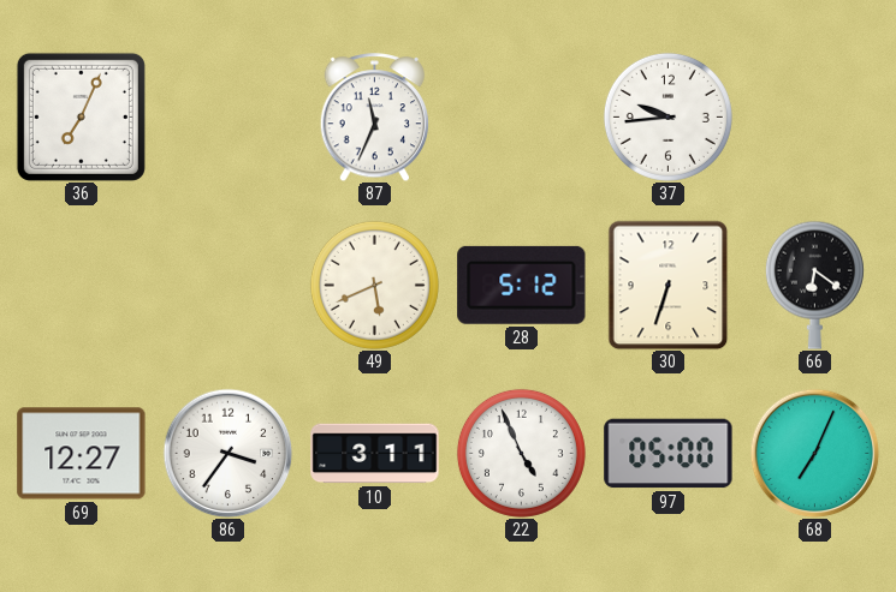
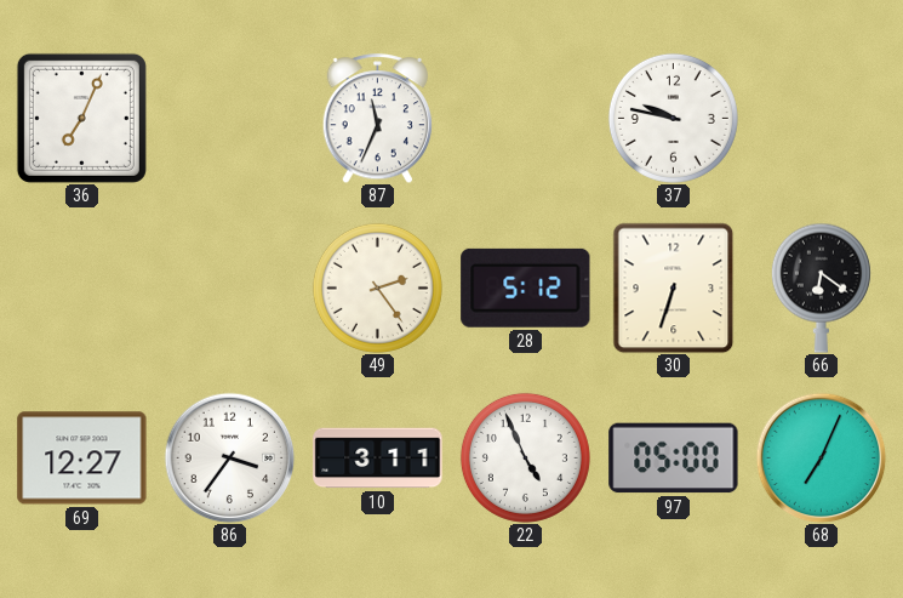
37: 9:44 -> 9:47
49: 5:41 -> 2:24
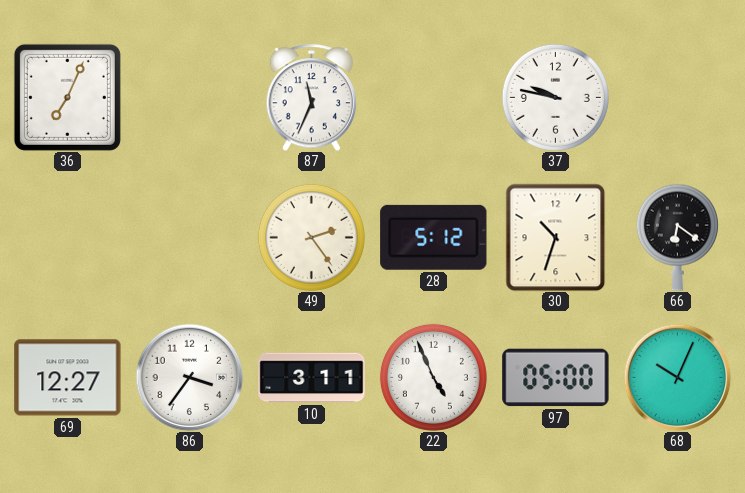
30: 6:33 -> 10:33
68: 7:04 -> 10:04
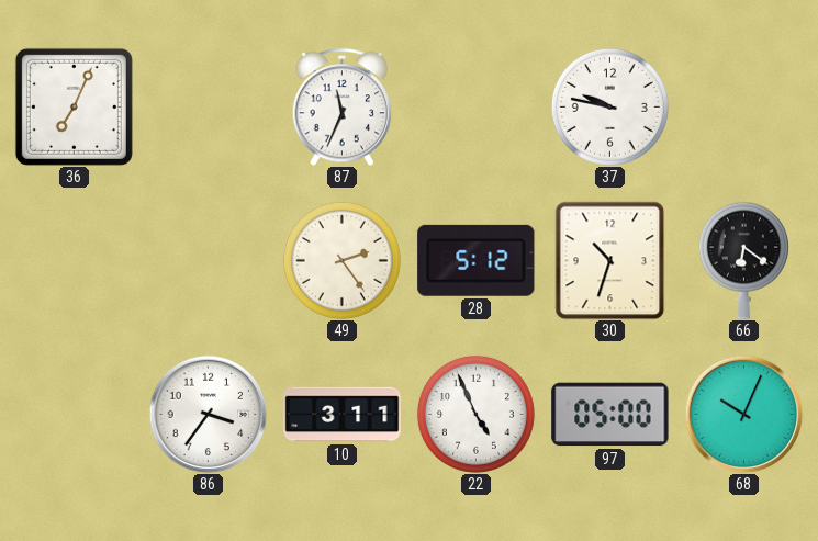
69: 12:27 -> none
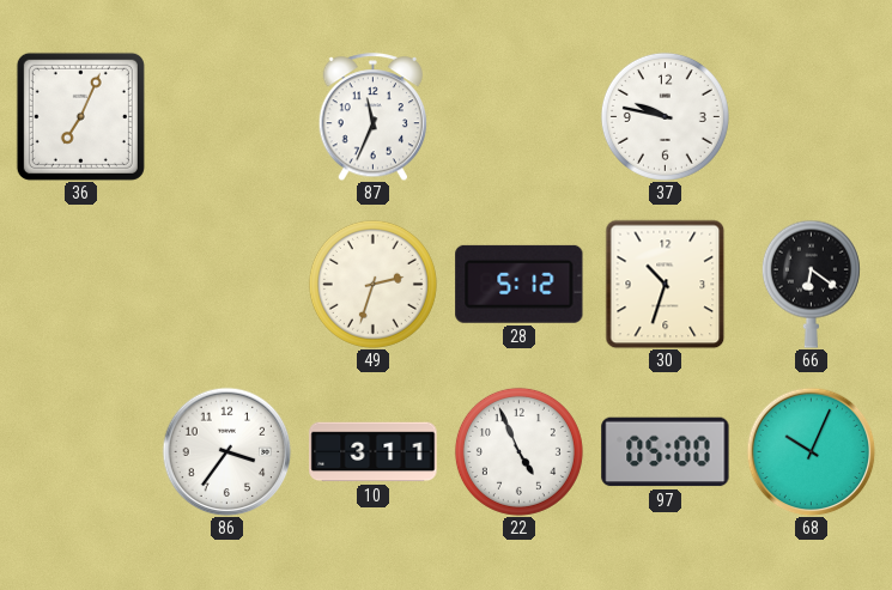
49: 2:24 -> 2:33
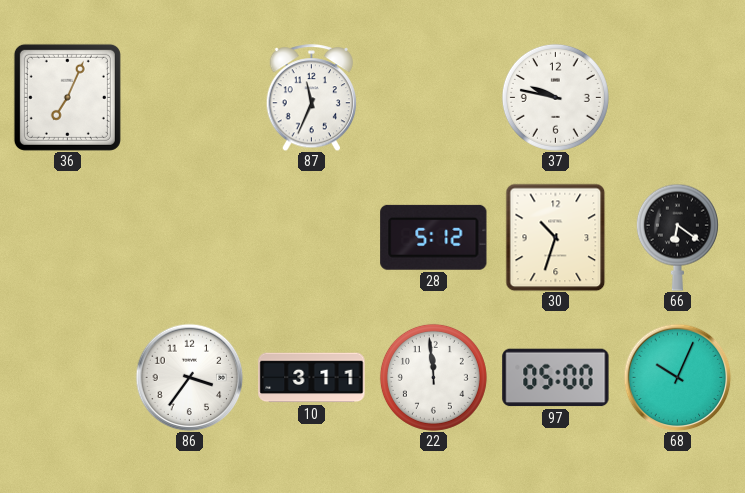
49: 2:33 -> none
22: 4:56 -> 11:59
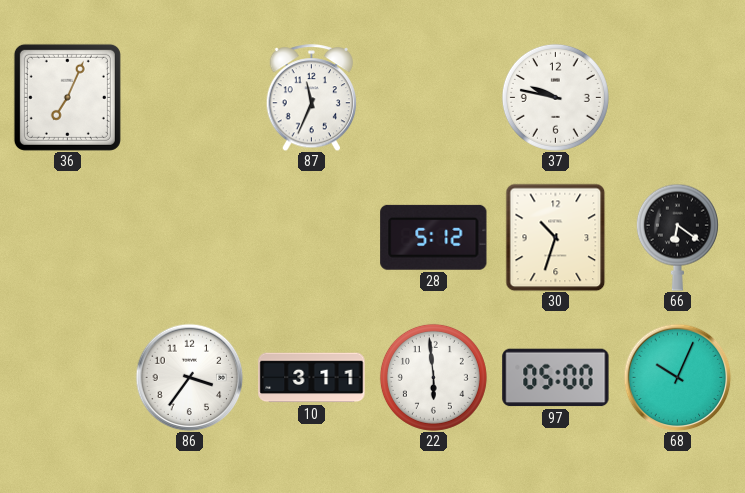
22: 11:59 -> 5:59
